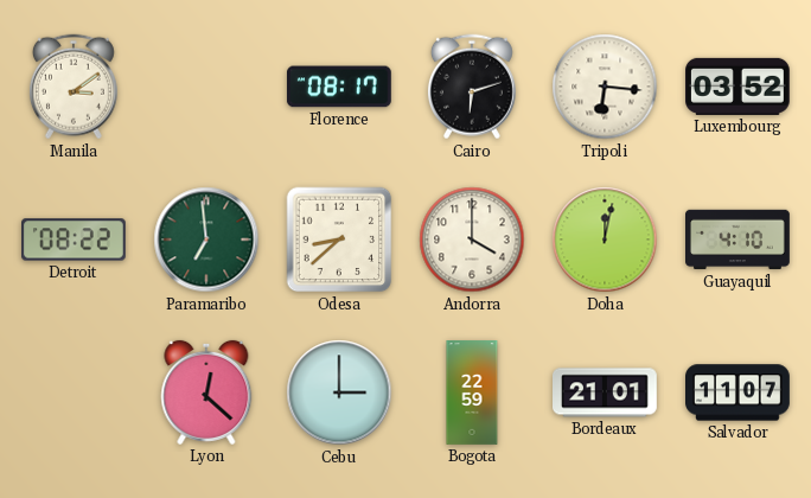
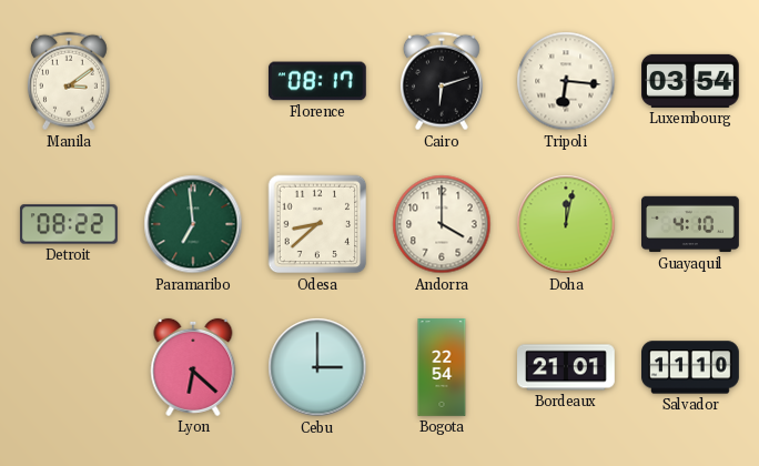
Luxembourg: 03:52 -> 03:54
Lyon: 12:22 -> 6:22
Bogota: 22:59 -> 22:54
Salvador: 11:07 -> 11:10
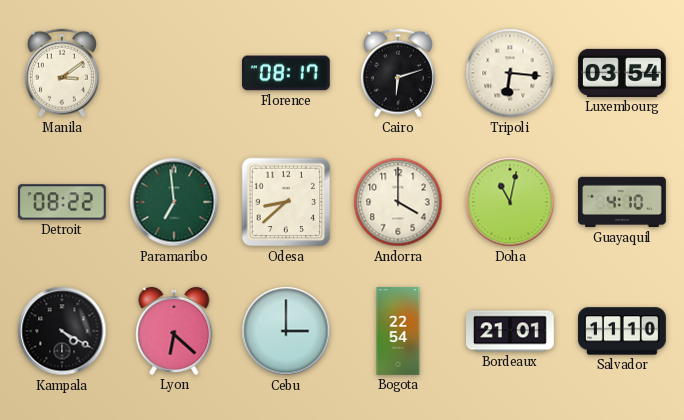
Doha: 12:02 -> 11:02
Kampala: none -> 4:20
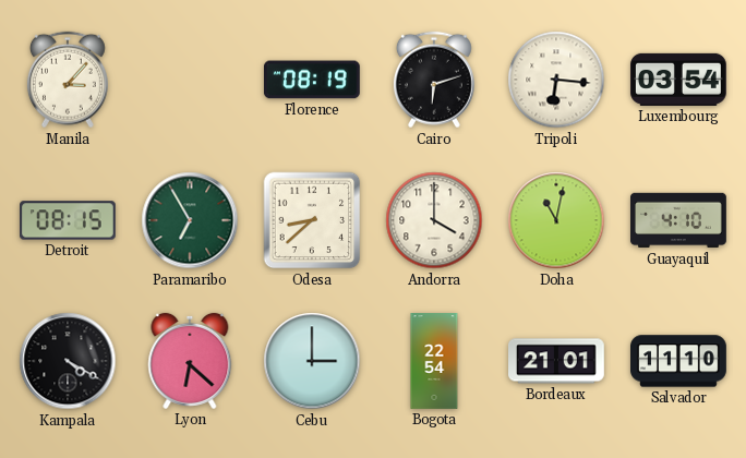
Manila: 3:09 -> 3:07
Florence: 08:17 -> 08:19
Detroit: 08:22 -> 08:15
Paramaribo: 6:59 -> 6:55
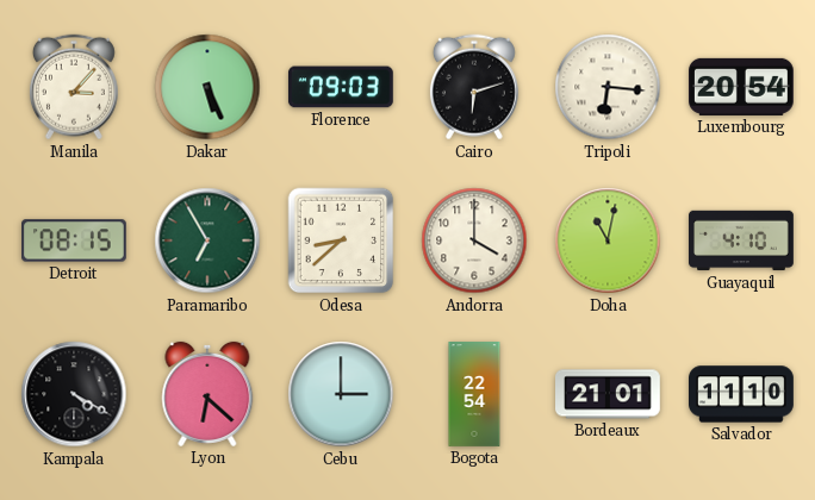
Dakar: none -> 5:26
Florence: 08:19 -> 09:03
Luxembourg: 03:54 -> 20:54
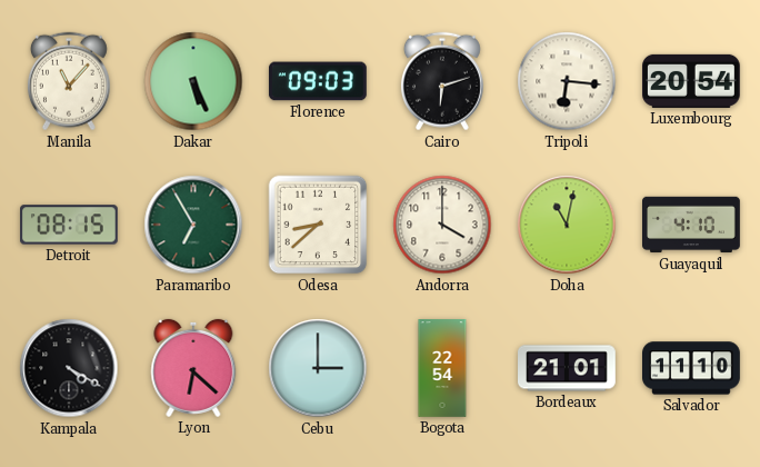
Manila: 3:07 -> 11:07
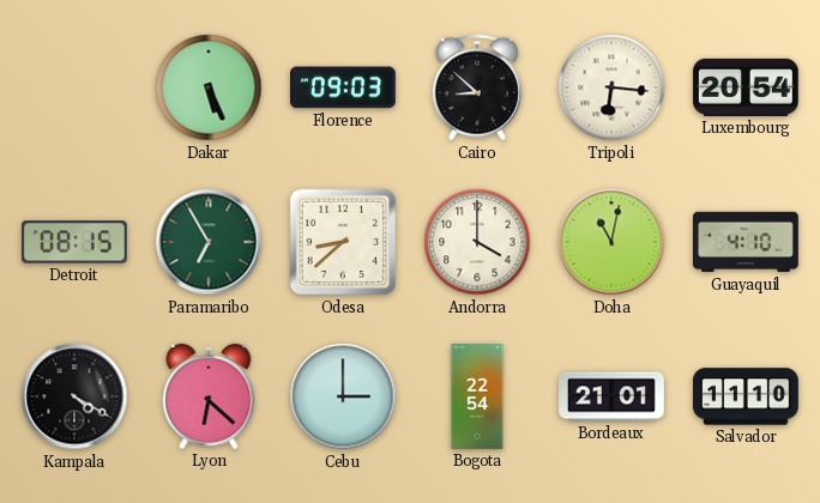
Manila: 11:07 -> none
Cairo: 6:12 -> 8:52
